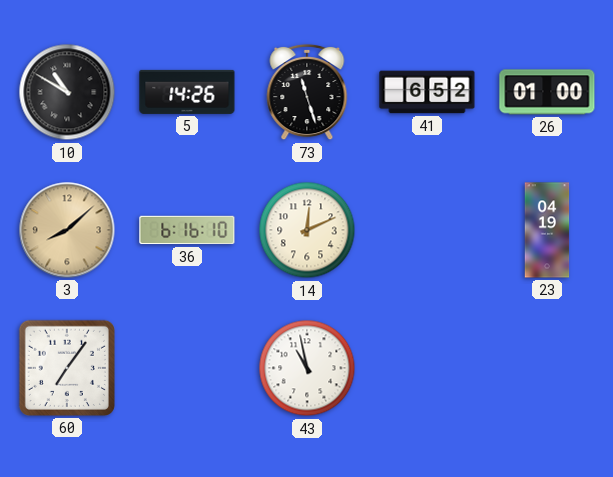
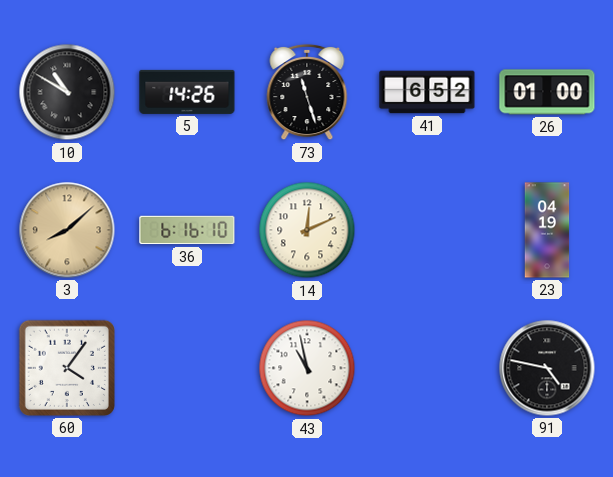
60: 7:06 -> 4:06
91: none -> 4:47
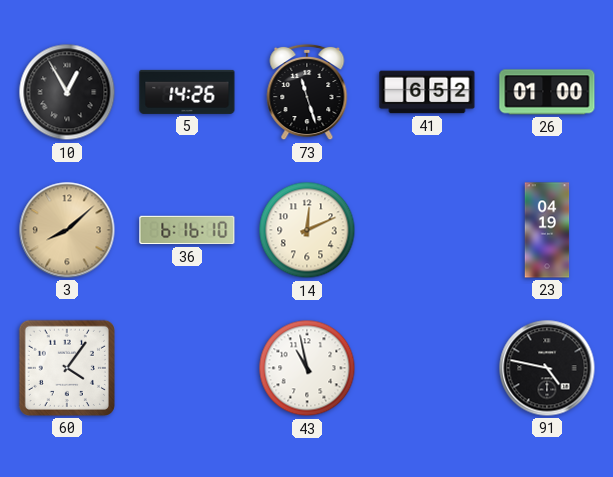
10: 10:50 -> 12:55
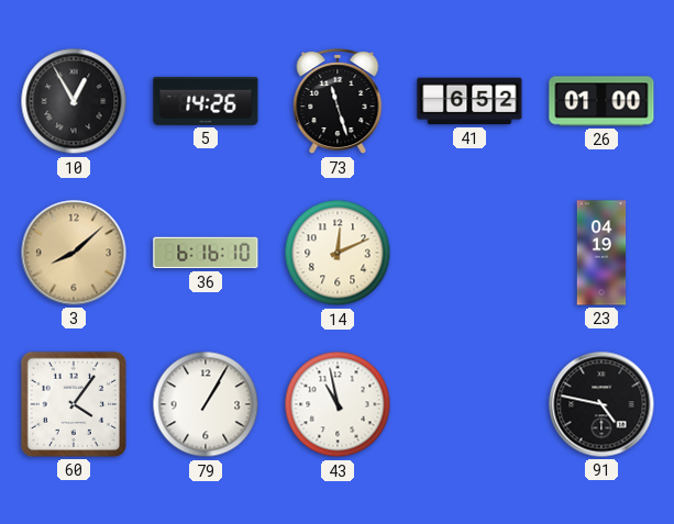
79: none -> 1:05
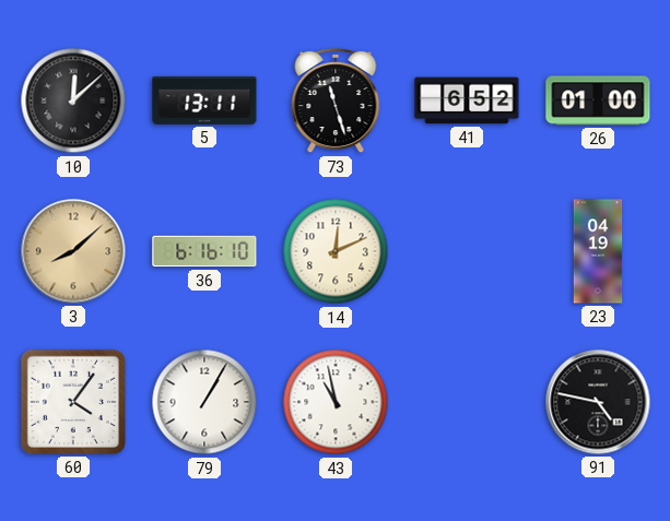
10: 12:55 -> 12:08
5: 14:26 -> 13:11
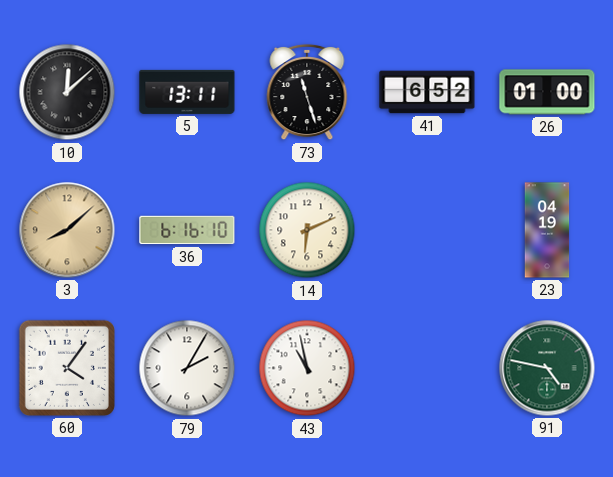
14: 12:11 -> 6:11
79: 1:05 -> 2:05
91 dial: black -> green
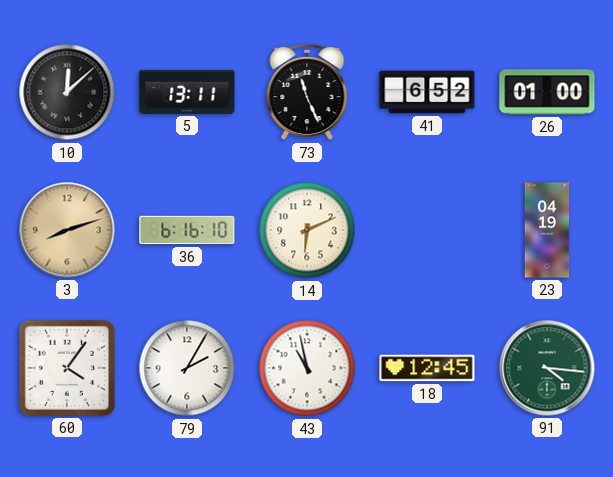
73: 11:27 -> 11:26
3: 8:08 -> 8:12
18: none -> 12:45
91: 4:47 -> 4:16
